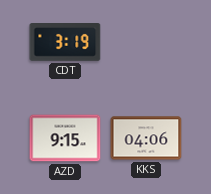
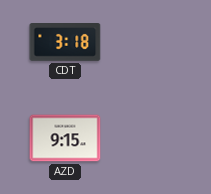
CDT: 3:19 -> 3:18
KKS: 04:06 -> none
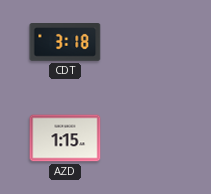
AZD: 9:15 -> 1:15
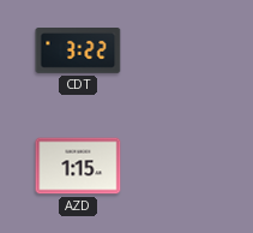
CDT: 3:18 -> 3:22
